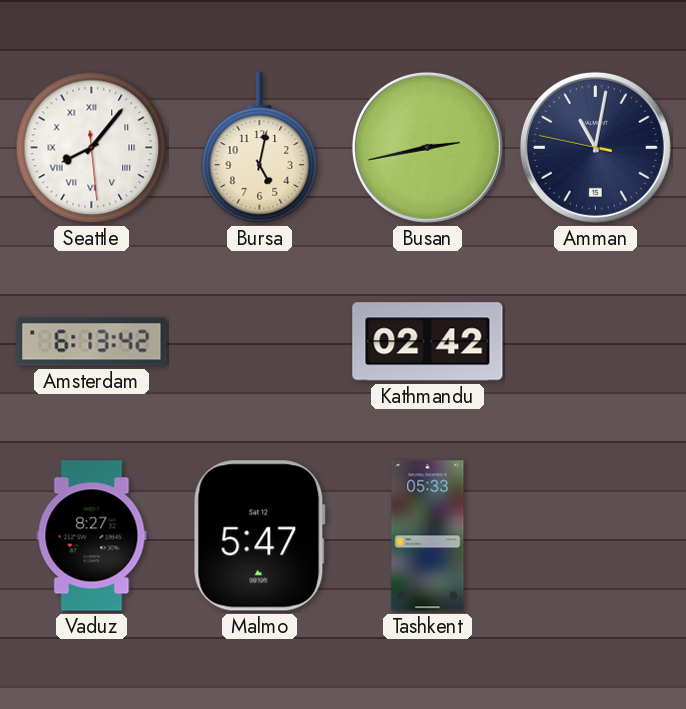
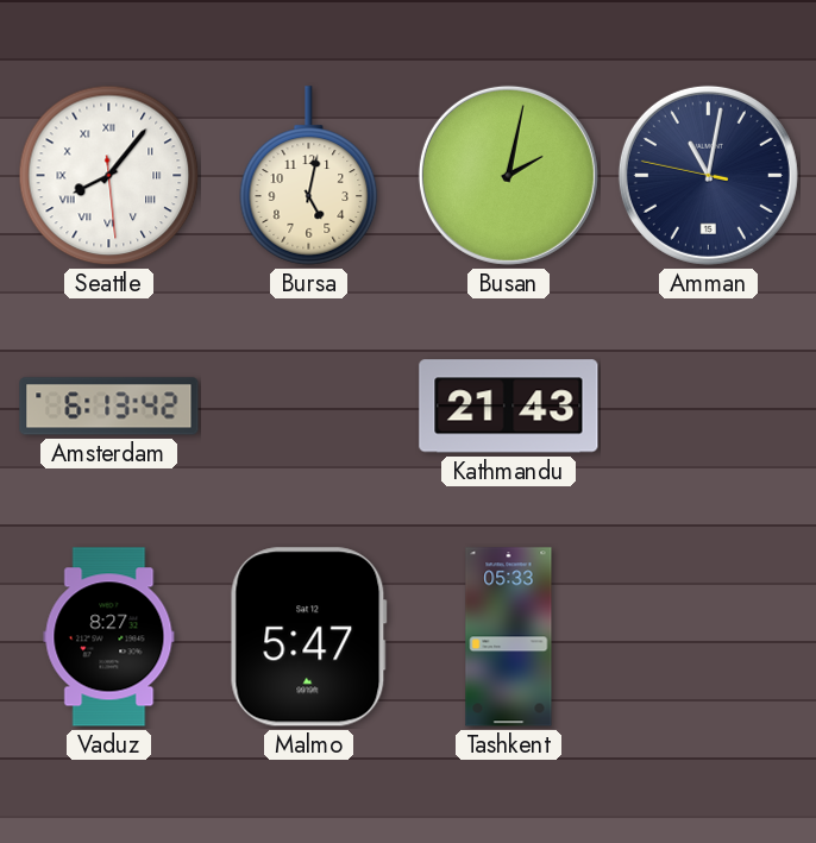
Busan: 2:43 -> 2:02
Kathmandu: 02:42 -> 21:43
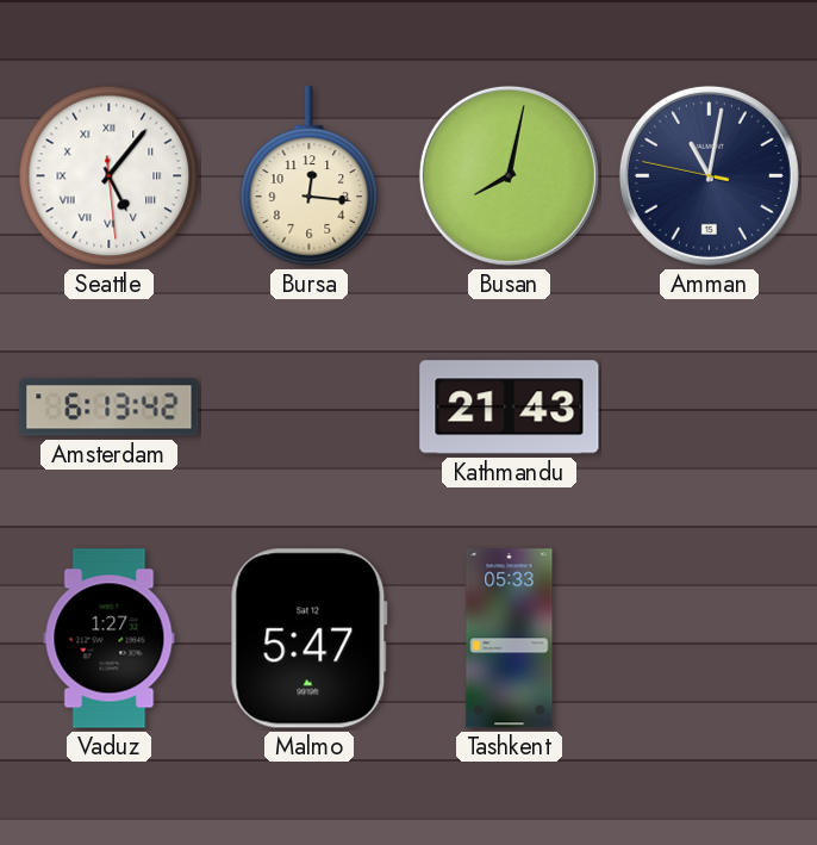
Seattle: 8:06 -> 5:06
Bursa: 5:02 -> 12:16
Busan: 2:02 -> 8:02
Vaduz: 8:27 -> 1:27
